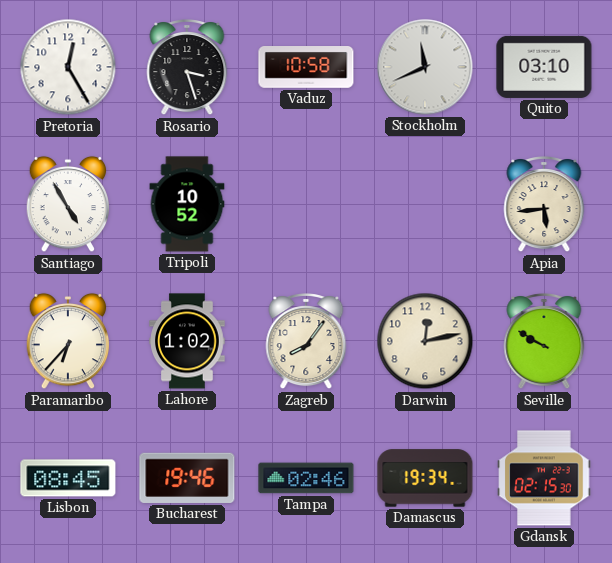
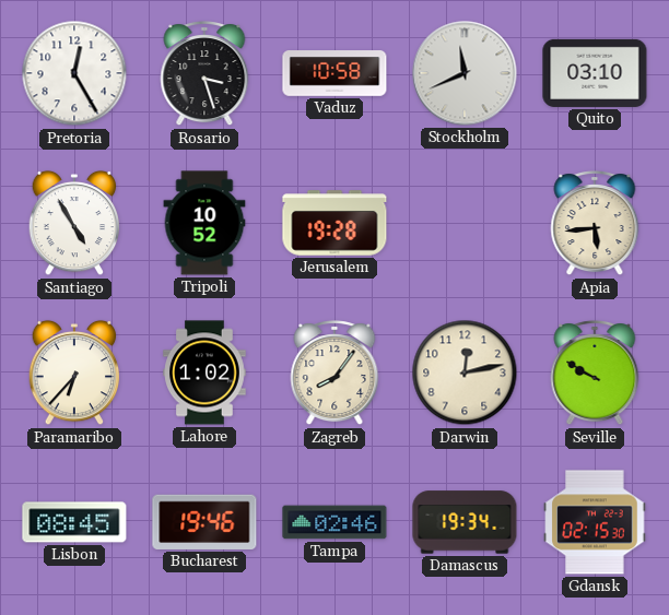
Jerusalem: none -> 19:28
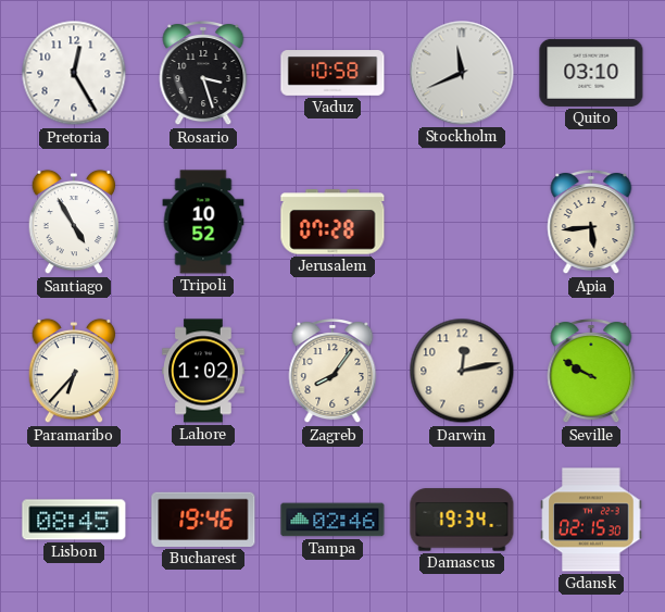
Jerusalem: 19:28 -> 07:28
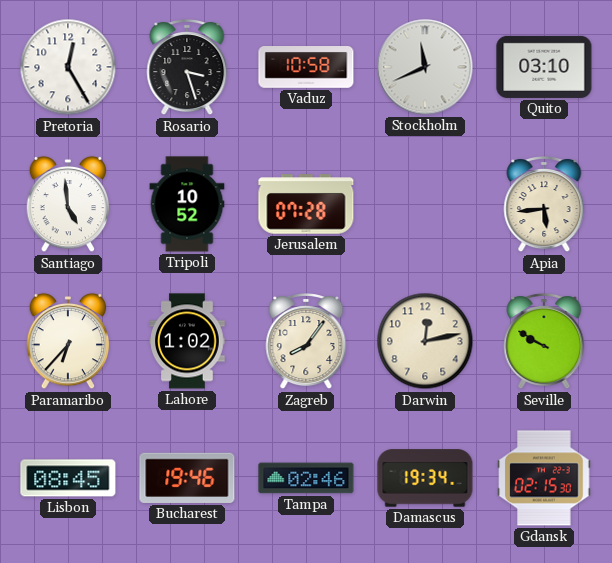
Santiago: 4:55 -> 4:59
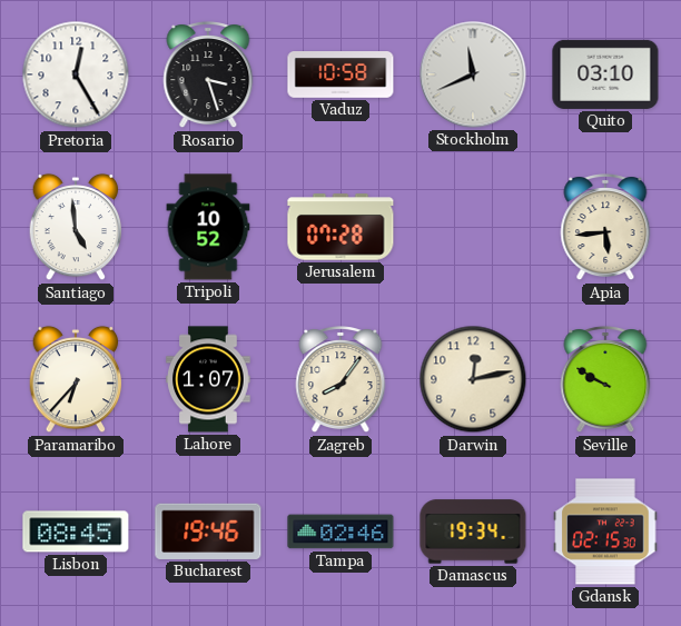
Lahore: 1:02 -> 1:07
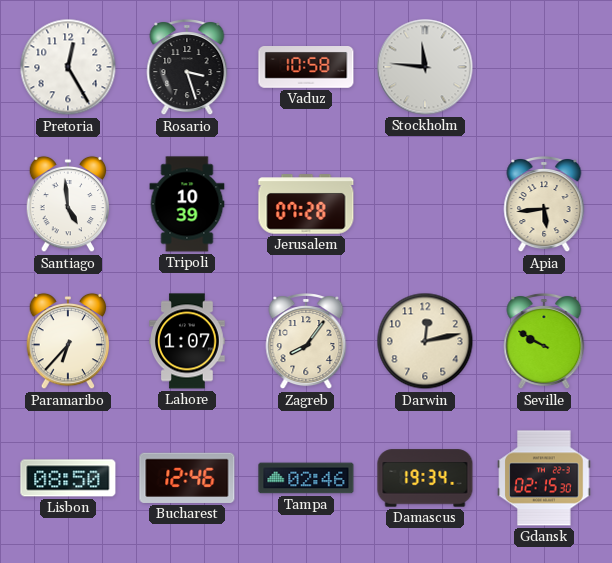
Stockholm: 11:41 -> 11:46
Quito: 03:10 -> none
Tripoli: 10:52 -> 10:39
Lisbon: 08:45 -> 08:50
Bucharest: 19:46 -> 12:46
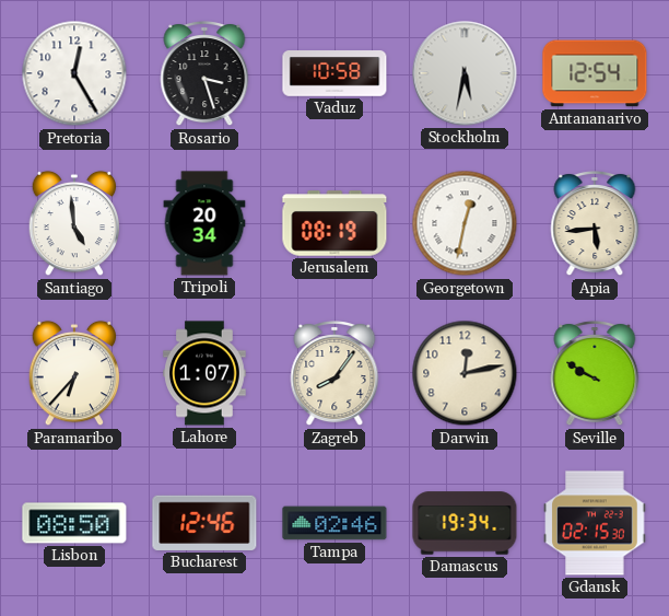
Stockholm: 11:46 -> 5:32
Antananarivo: none -> 12:54
Tripoli: 10:39 -> 20:34
Jerusalem: 07:28 -> 08:19
Georgetown: none -> 12:32
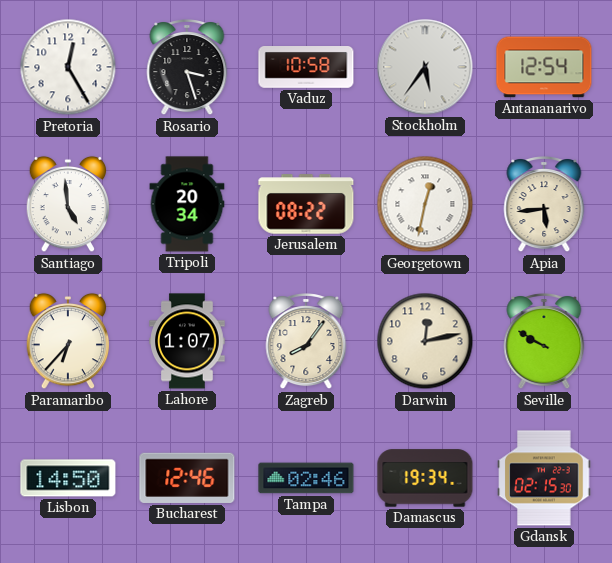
Stockholm: 5:32 -> 5:36
Jerusalem: 08:19 -> 08:22
Lisbon: 08:50 -> 14:50
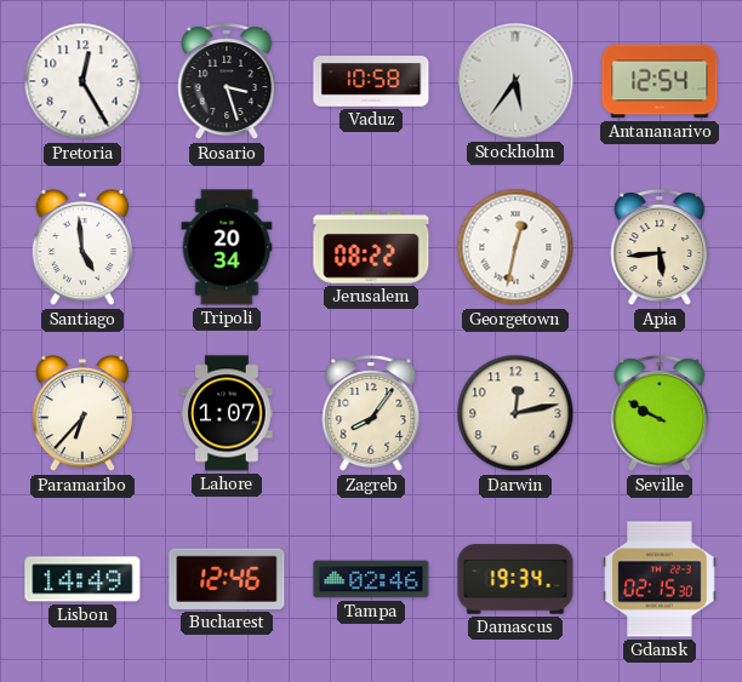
Lisbon: 14:50 -> 14:49
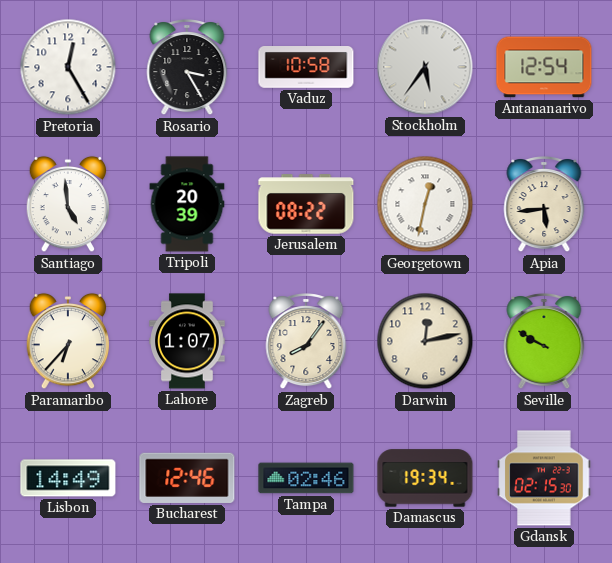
Rosario: 3:27 -> 3:25
Tripoli: 20:34 -> 20:39
